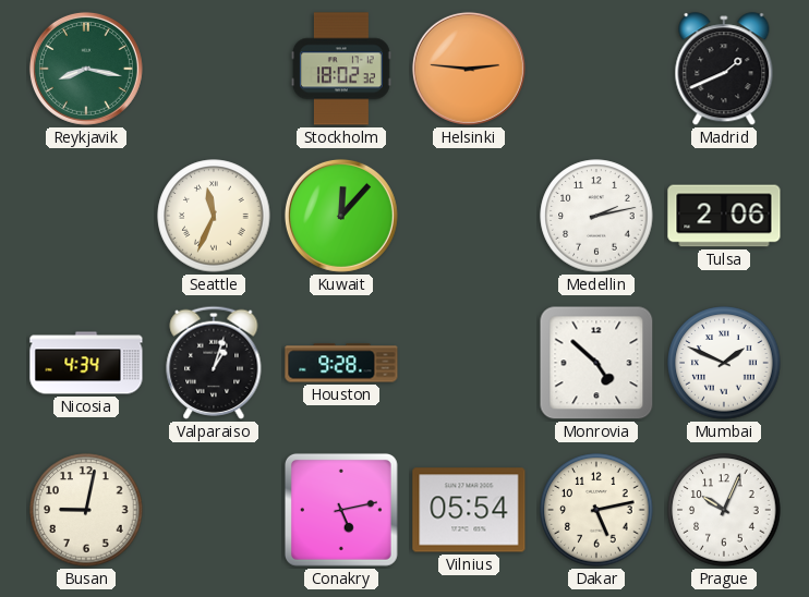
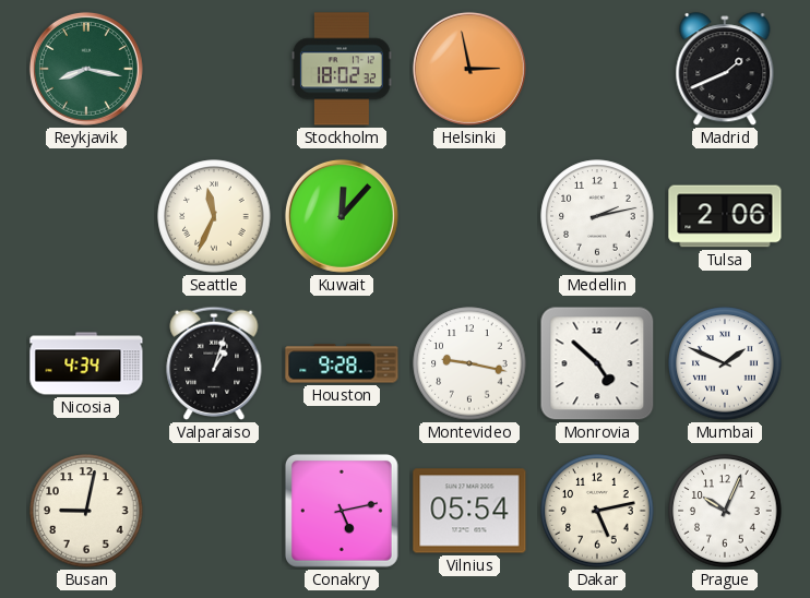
Helsinki: 2:46 -> 2:58
Montevideo: none -> 9:17
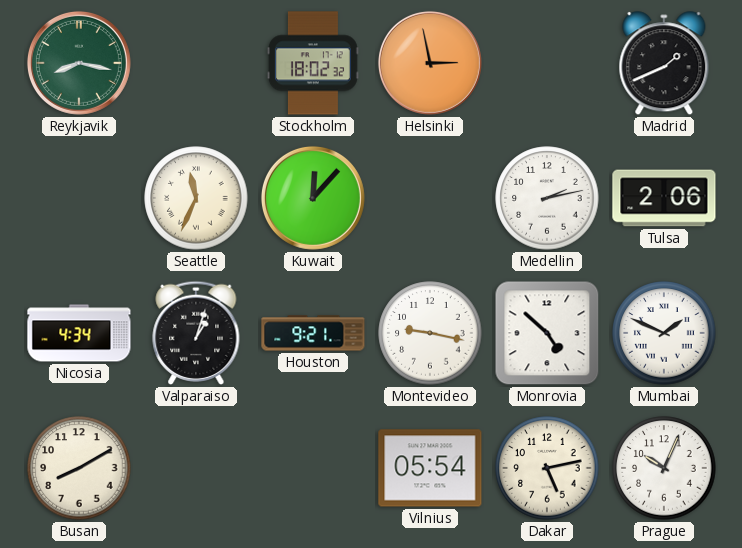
Houston: 9:28 -> 9:21
Busan: 9:02 -> 8:10
Conakry: 5:13 -> none
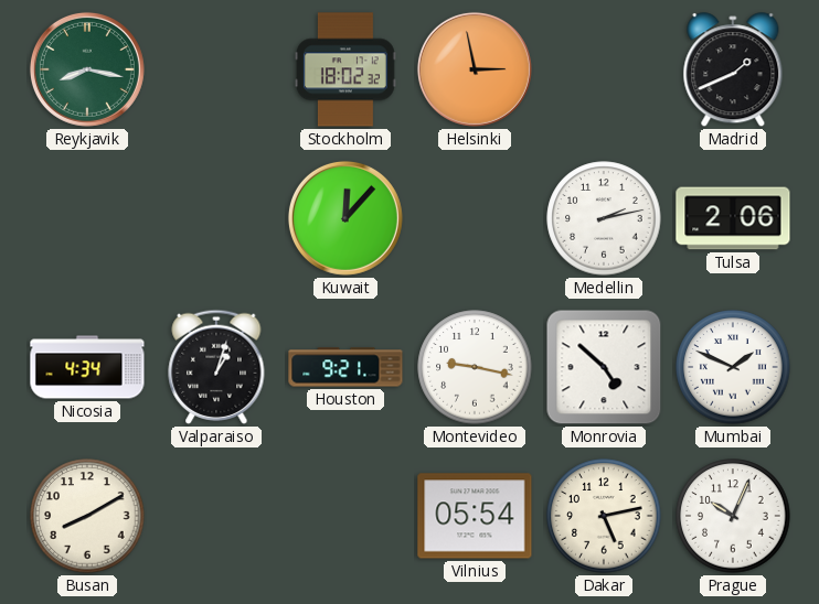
Seattle: 11:34 -> none
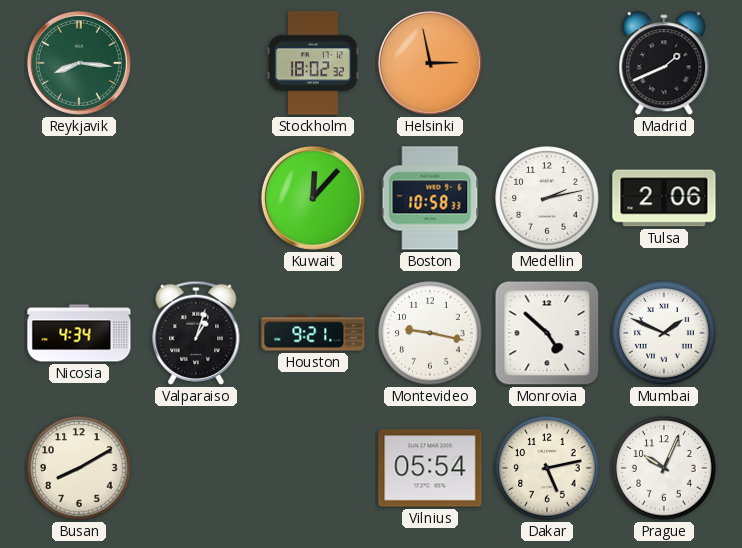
Reykjavik: 8:17 -> 8:16
Boston: none -> 10:58
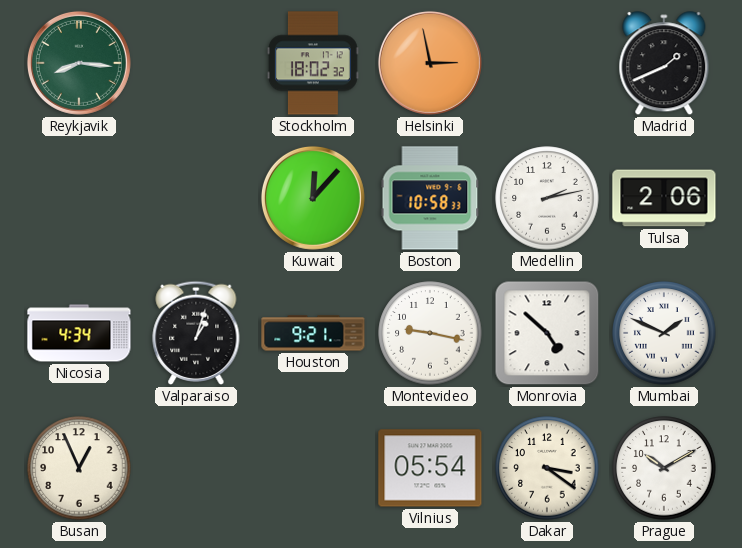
Busan: 8:10 -> 12:56
Dakar: 5:13 -> 3:21
Prague: 10:04 -> 10:10
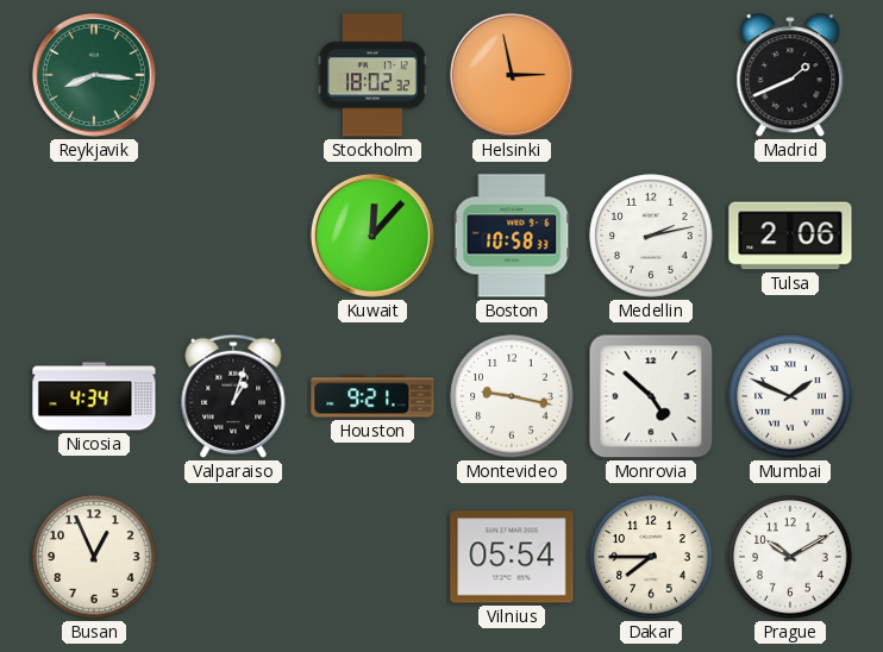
Dakar: 3:21 -> 7:45
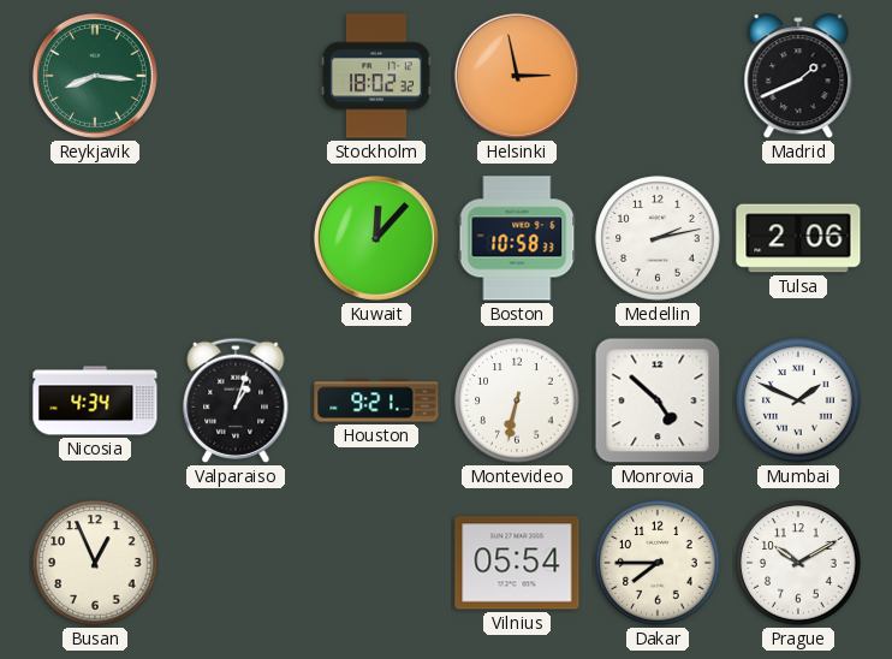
Montevideo: 9:17 -> 6:32
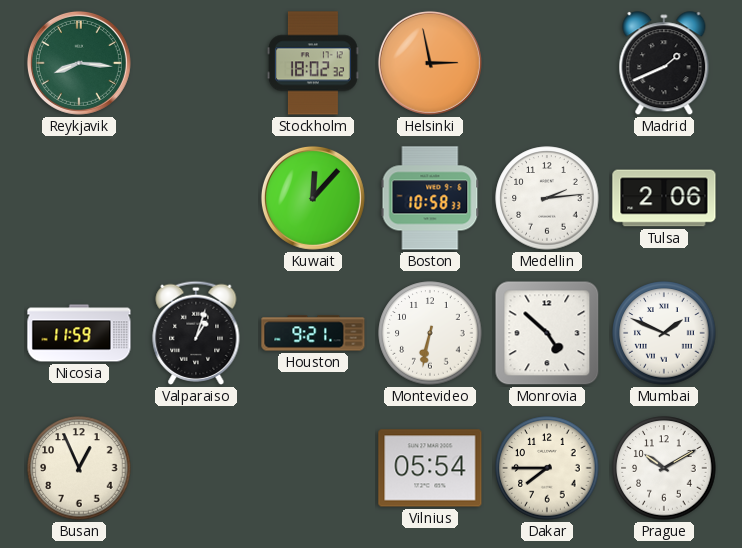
Medellin: 2:13 -> 2:14
Nicosia: 4:34 -> 11:59
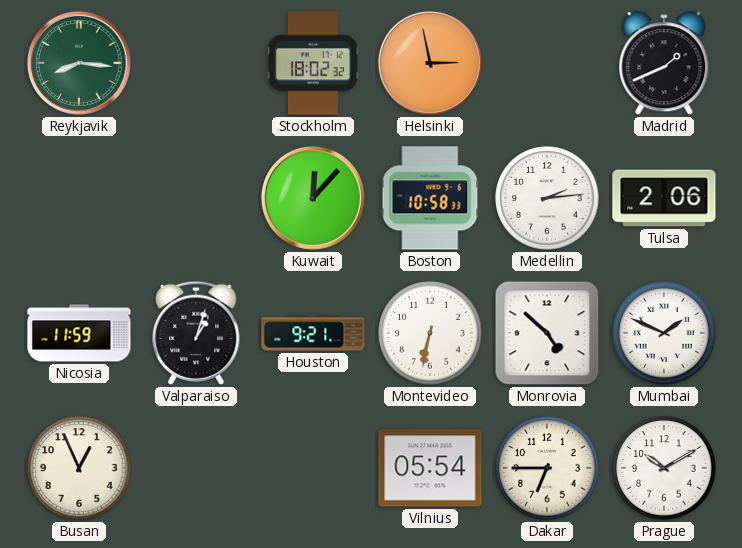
Dakar: 7:45 -> 6:45
